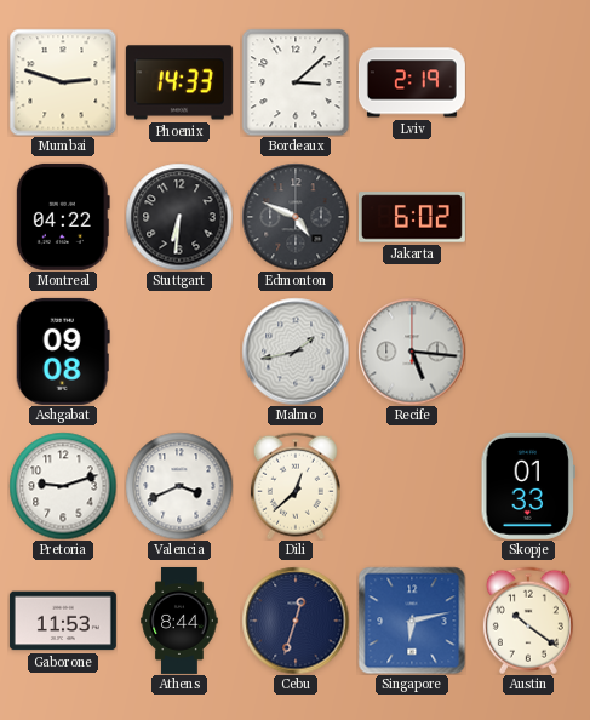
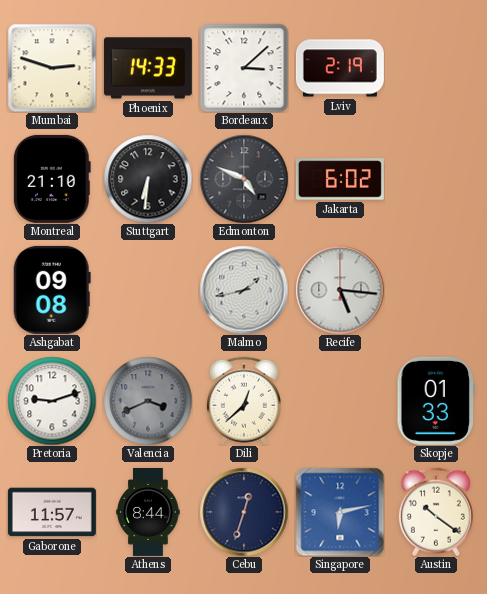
Montreal: 04:22 -> 21:10
Valencia dial: white -> grey
Gaborone: 11:53 -> 11:57
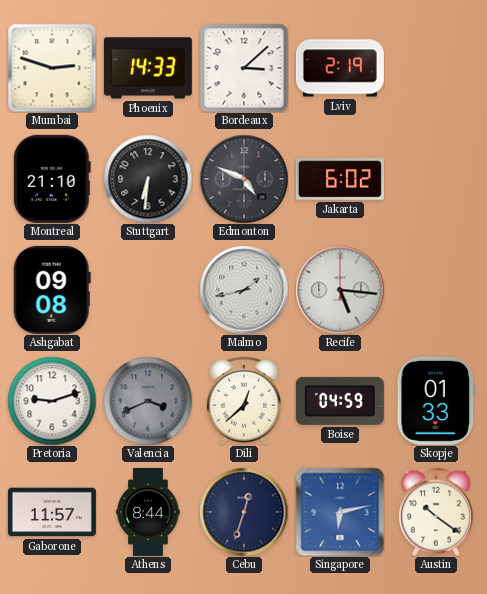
Boise: none -> 04:59
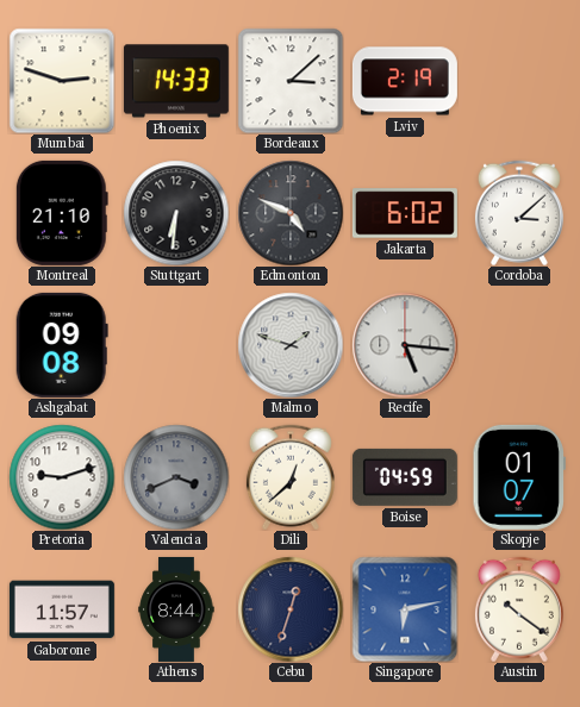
Cordoba: none -> 3:08
Malmo: 1:43 -> 1:48
Skopje: 01:33 -> 01:07
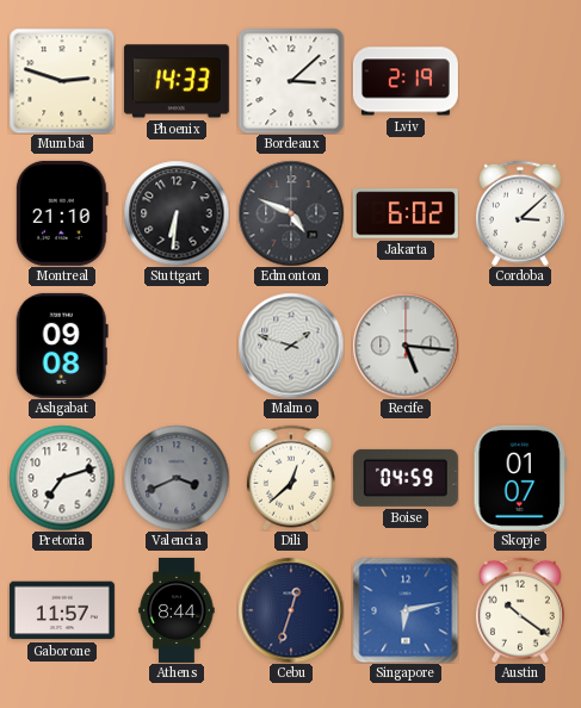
Pretoria: 9:12 -> 7:12
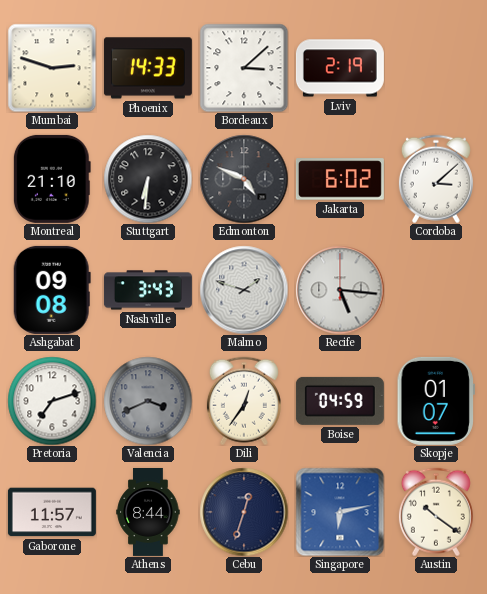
Nashville: none -> 3:43
Dili: 12:38 -> 12:36
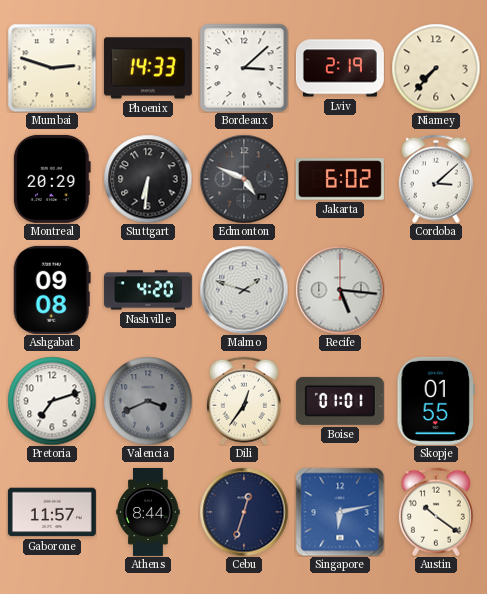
Niamey: none -> 7:37
Montreal: 21:10 -> 20:29
Nashville: 3:43 -> 4:20
Boise: 04:59 -> 01:01
Skopje: 01:07 -> 01:55
